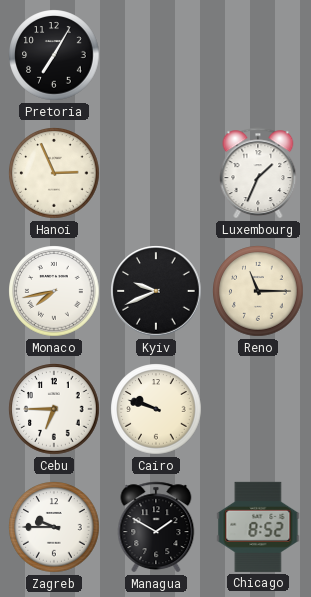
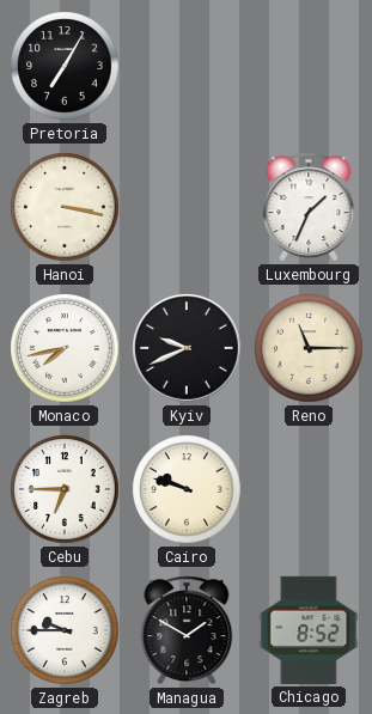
Hanoi: 2:56 -> 3:17
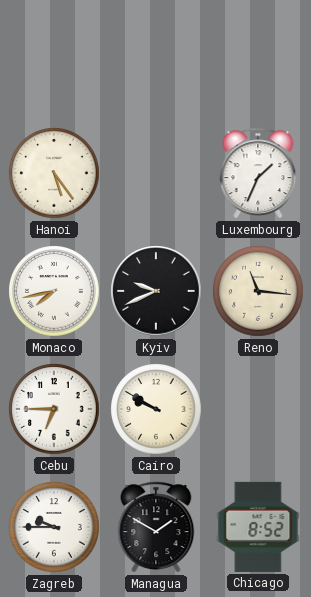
Pretoria: 7:05 -> none
Hanoi: 3:17 -> 5:24
Reno: 11:15 -> 11:16
Cairo: 9:48 -> 9:50
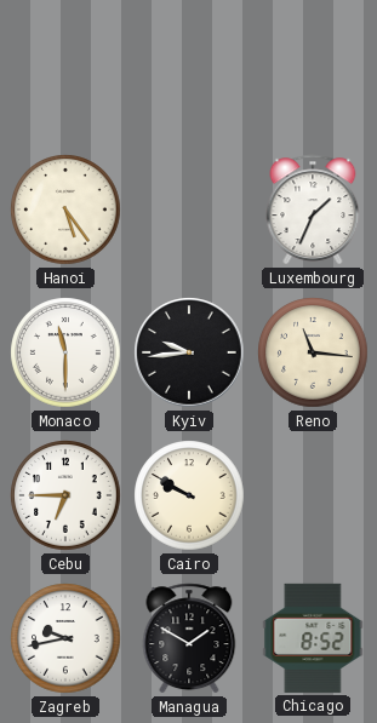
Monaco: 7:43 -> 11:30
Kyiv: 9:41 -> 9:44
Zagreb: 9:45 -> 9:43
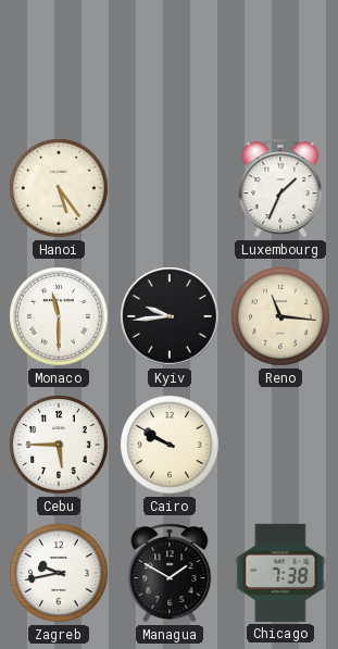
Cebu: 6:45 -> 5:45
Chicago: 8:52 -> 7:38
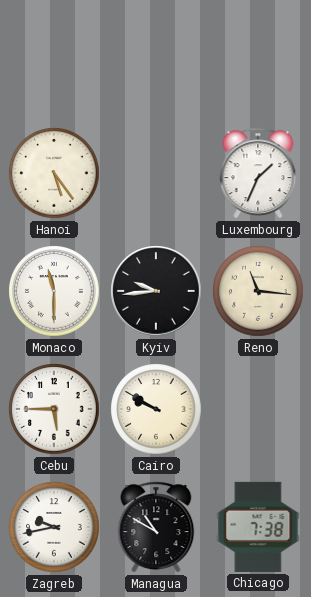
Managua: 1:50 -> 10:50
